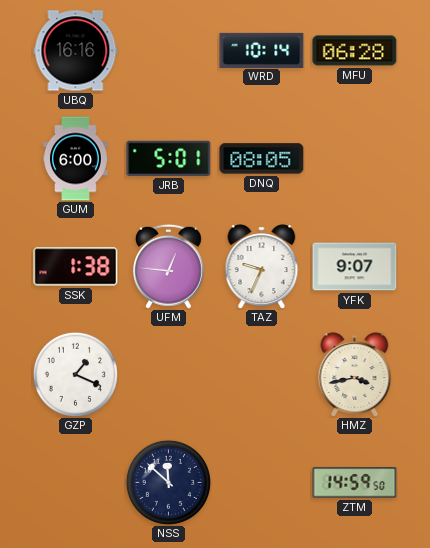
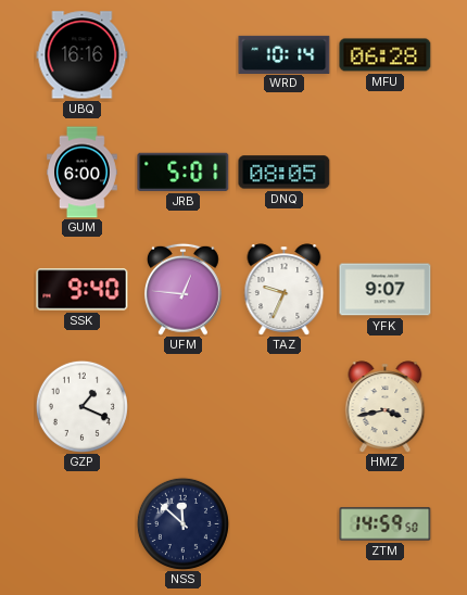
SSK: 1:38 -> 9:40
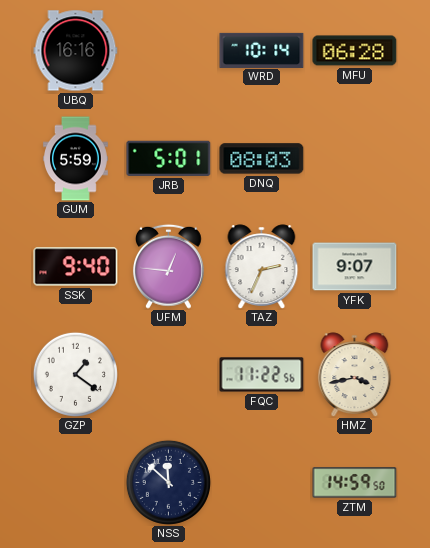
GUM: 6:00 -> 5:59
DNQ: 08:05 -> 08:03
TAZ: 9:34 -> 2:34
GZP: 1:19 -> 1:21
FQC: none -> 11:22
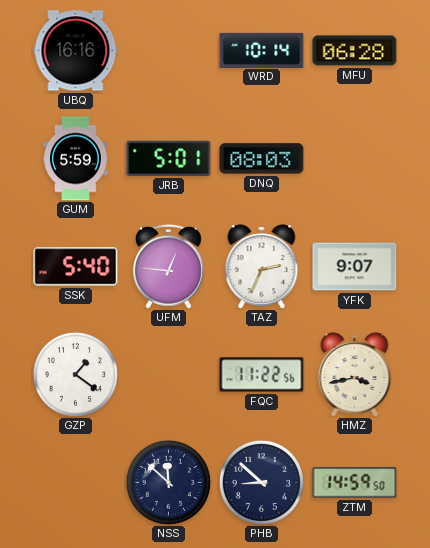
SSK: 9:40 -> 5:40
PHB: none -> 8:52
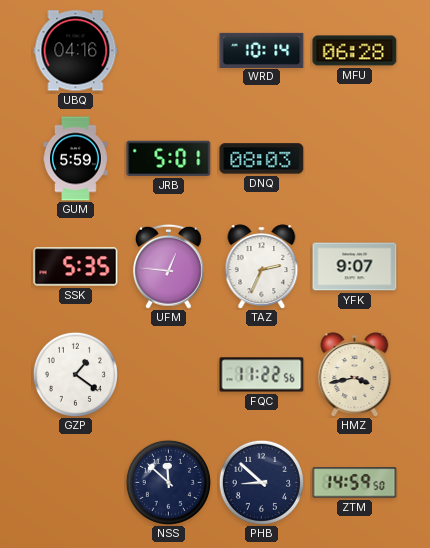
UBQ: 16:16 -> 04:16
SSK: 5:40 -> 5:35
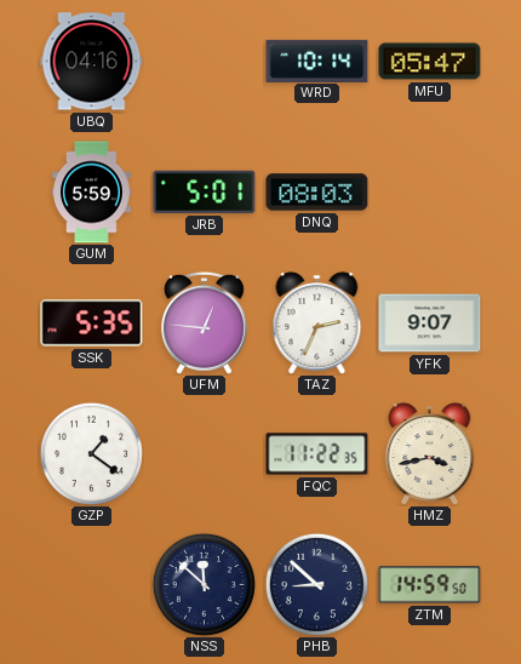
MFU: 06:28 -> 05:47
FQC: 11:22:56 -> 11:22:35
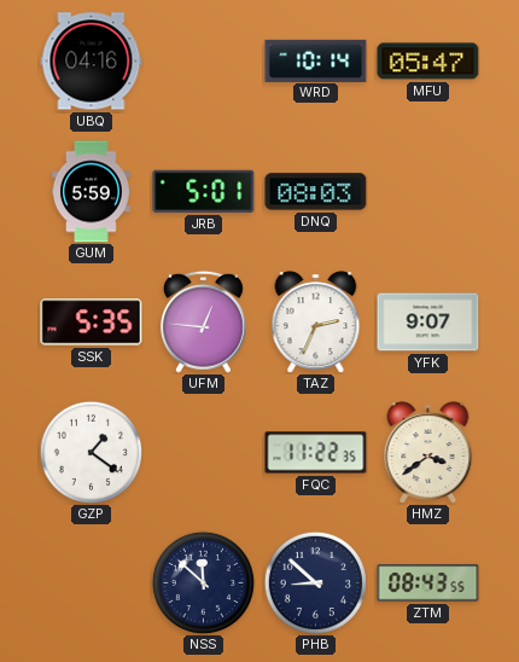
HMZ: 3:43 -> 3:39
ZTM: 14:59 -> 08:43
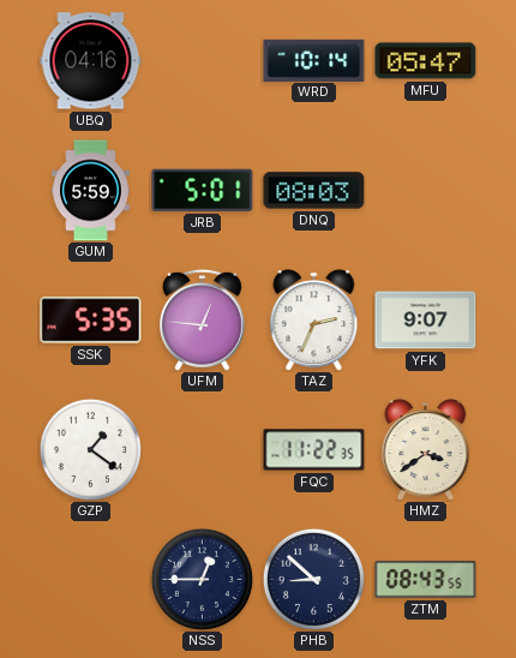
NSS: 11:52 -> 12:45
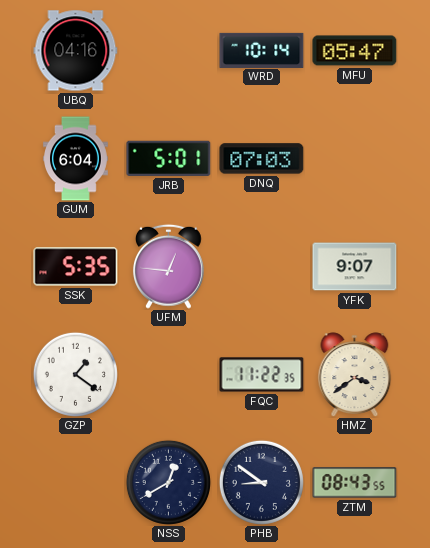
GUM: 5:59 -> 6:04
DNQ: 08:03 -> 07:03
TAZ: 2:34 -> none
NSS: 12:45 -> 12:40
PHB: 8:52 -> 8:51
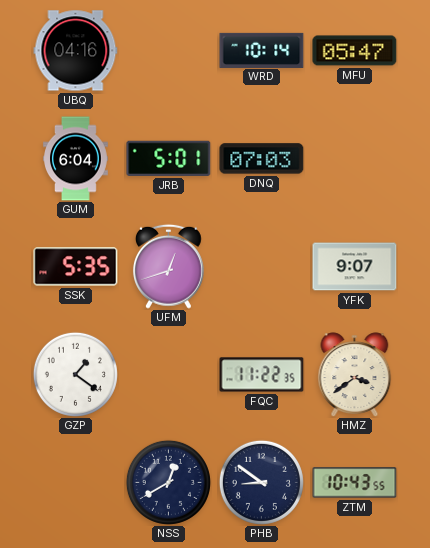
UFM: 12:46 -> 12:42
ZTM: 08:43 -> 10:43
